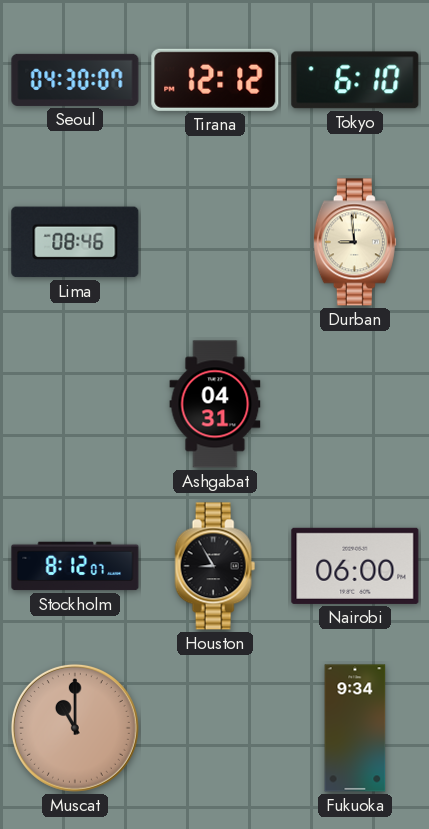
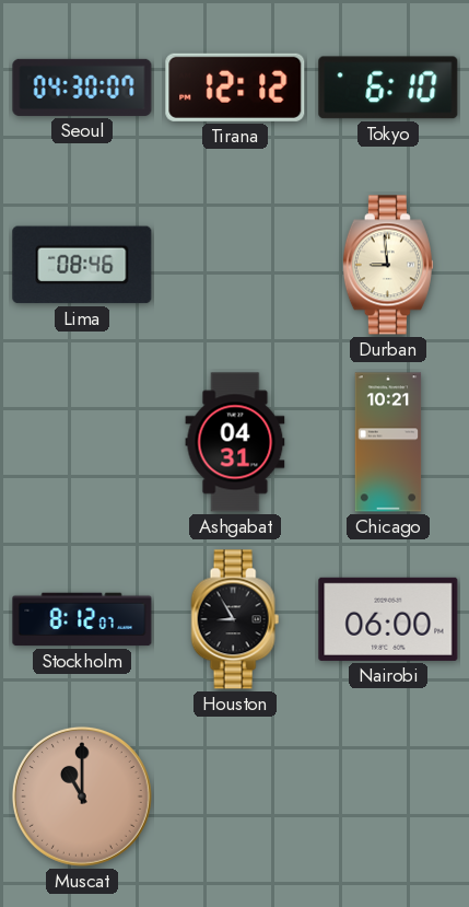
Chicago: none -> 10:21
Fukuoka: 9:34 -> none
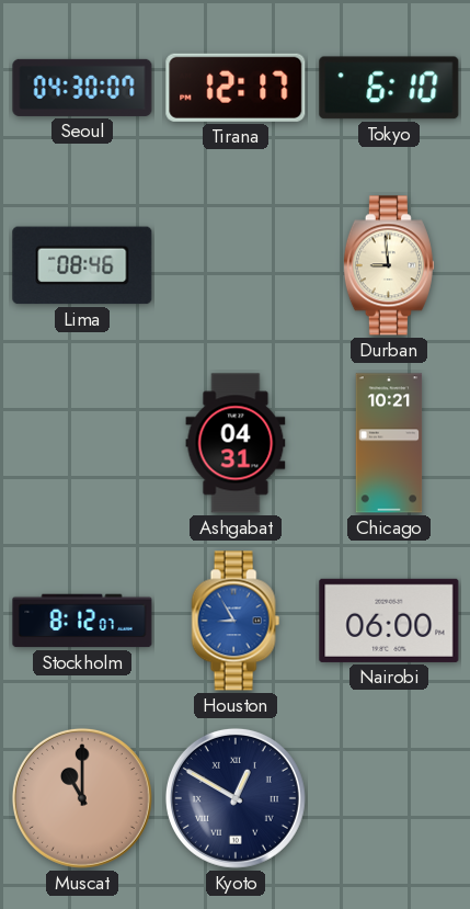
Tirana: 12:12 -> 12:17
Houston dial: black -> blue
Kyoto: none -> 12:50
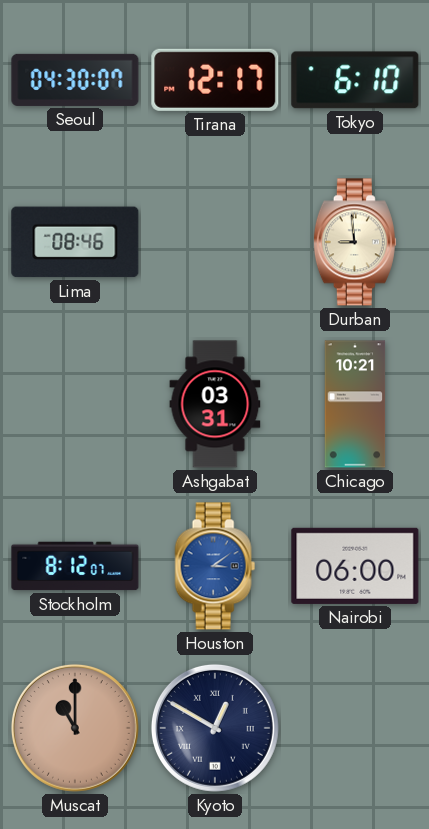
Ashgabat: 04:31 -> 03:31
Houston: 8:55 -> 3:09
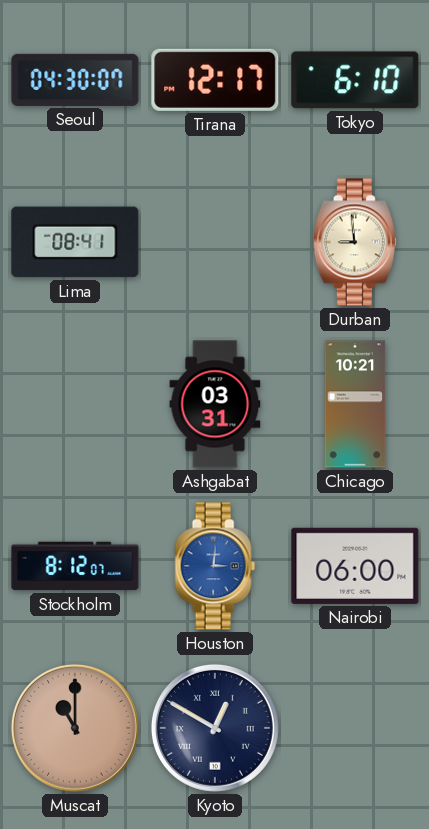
Lima: 08:46 -> 08:41
Houston: 3:09 -> 3:01
